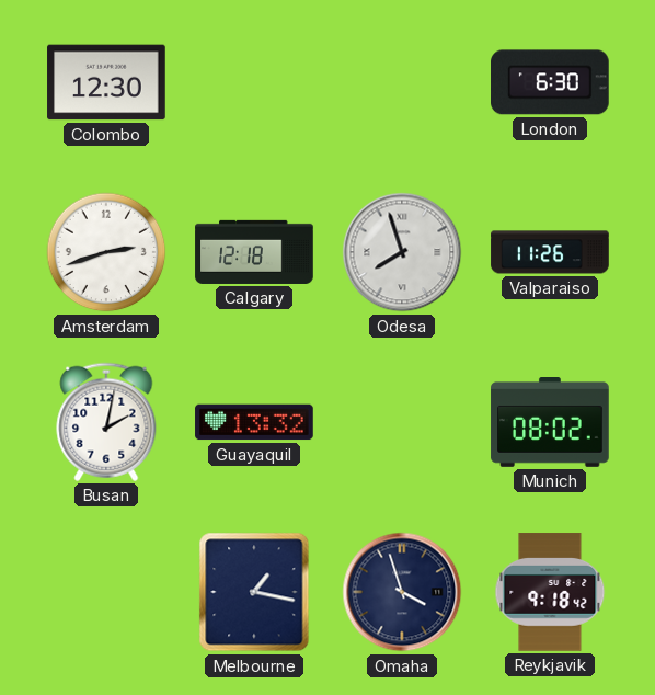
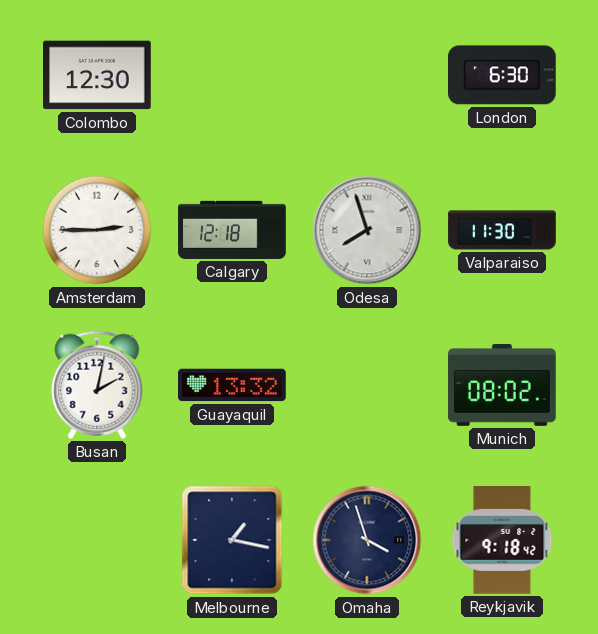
Amsterdam: 2:42 -> 2:45
Valparaiso: 11:26 -> 11:30
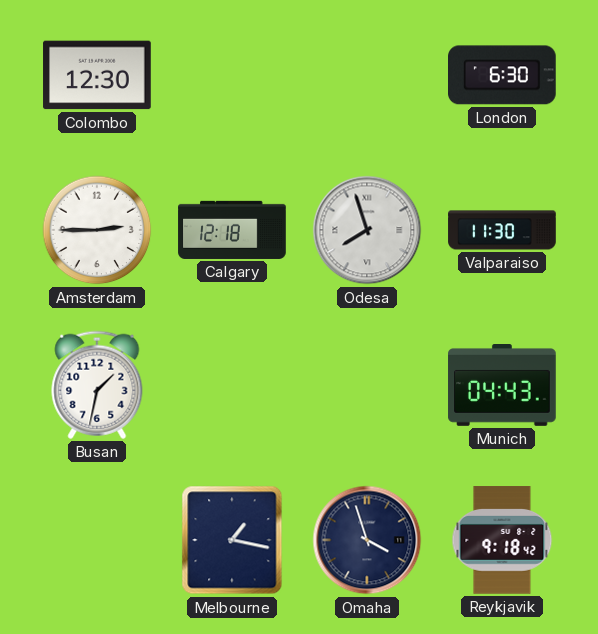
Busan: 2:02 -> 1:32
Guayaquil: 13:32 -> none
Munich: 08:02 -> 04:43
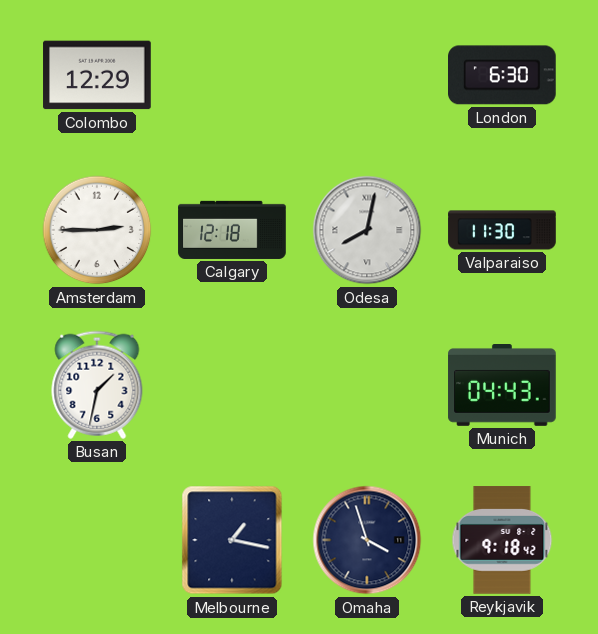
Colombo: 12:30 -> 12:29
Odesa: 7:57 -> 8:02
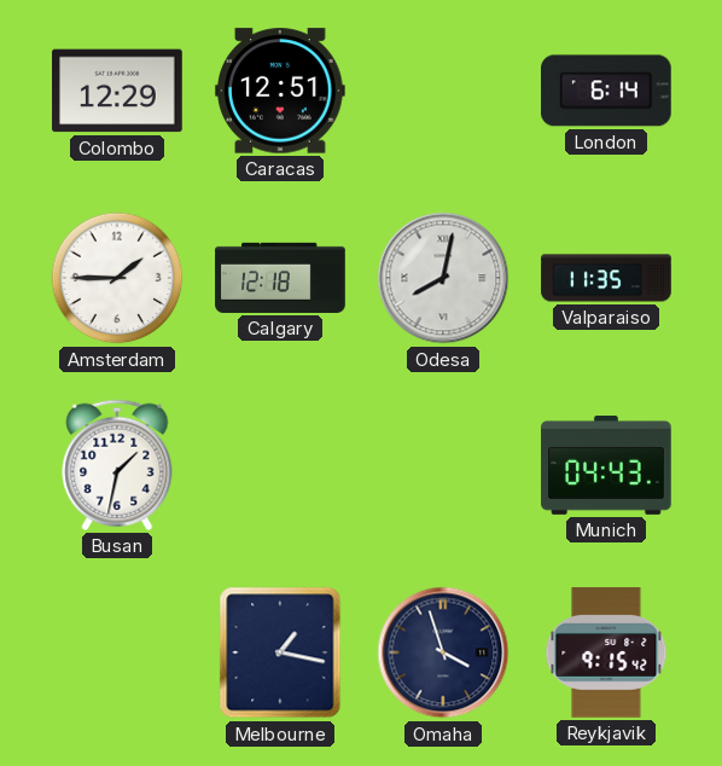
Caracas: none -> 12:51
London: 6:30 -> 6:14
Amsterdam: 2:45 -> 1:45
Valparaiso: 11:30 -> 11:35
Reykjavik: 9:18 -> 9:15
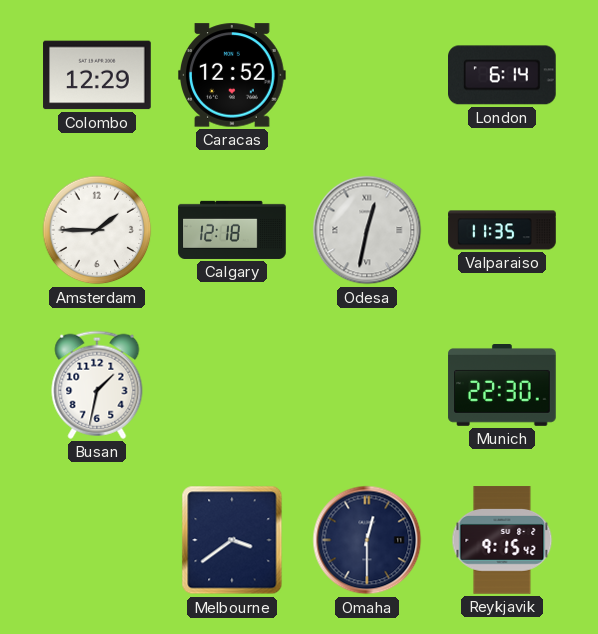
Caracas: 12:51 -> 12:52
Odesa: 8:02 -> 12:32
Munich: 04:43 -> 22:30
Melbourne: 1:17 -> 3:39
Omaha: 3:57 -> 12:30
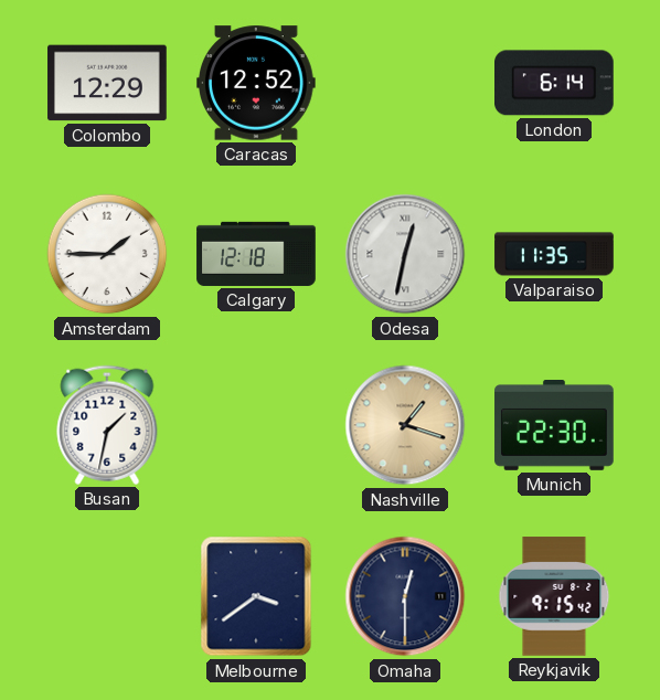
Nashville: none -> 1:18
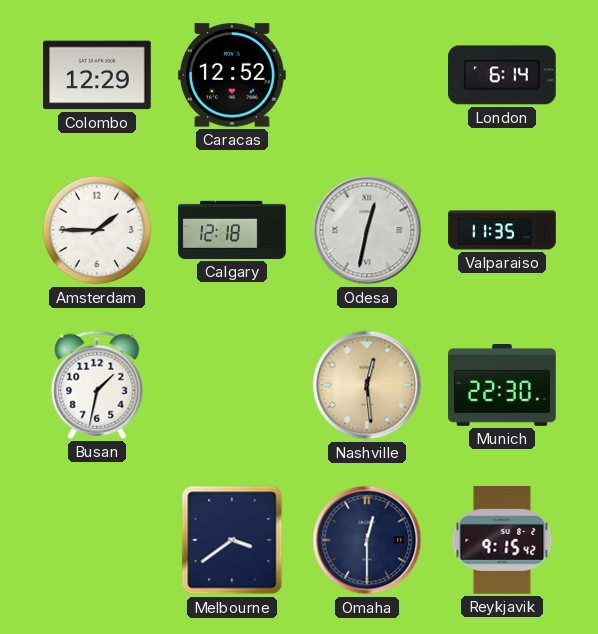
Nashville: 1:18 -> 12:29
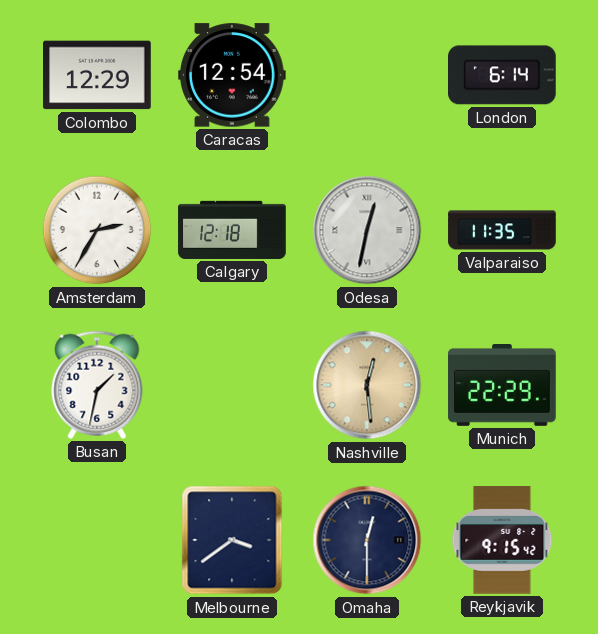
Caracas: 12:52 -> 12:54
Amsterdam: 1:45 -> 2:35
Munich: 22:30 -> 22:29
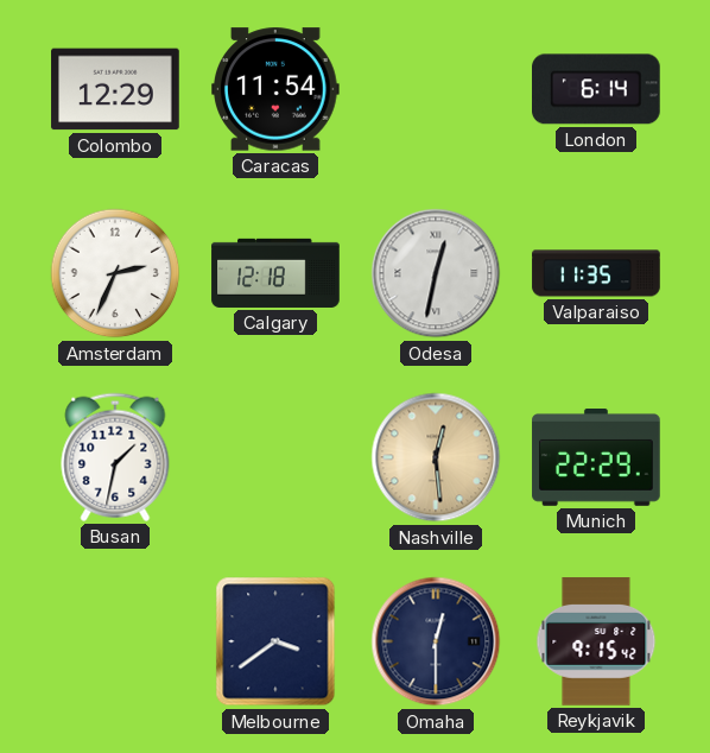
Caracas: 12:54 -> 11:54
Amsterdam: 2:35 -> 2:34
